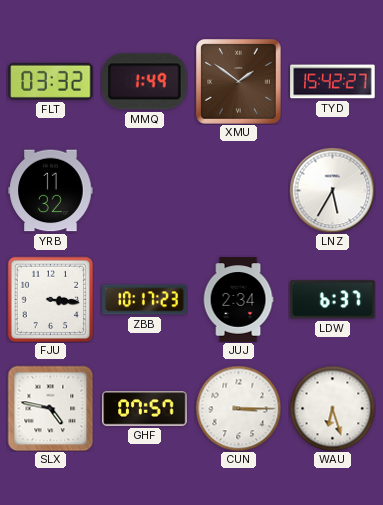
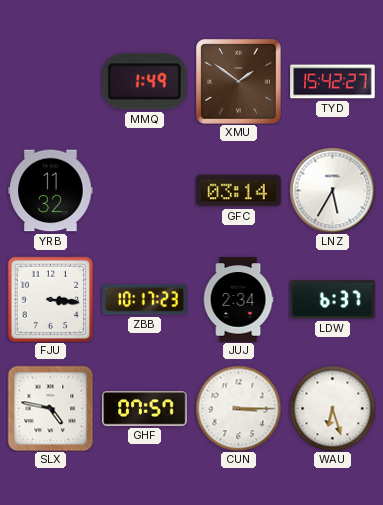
FLT: 03:32 -> none
GFC: none -> 03:14
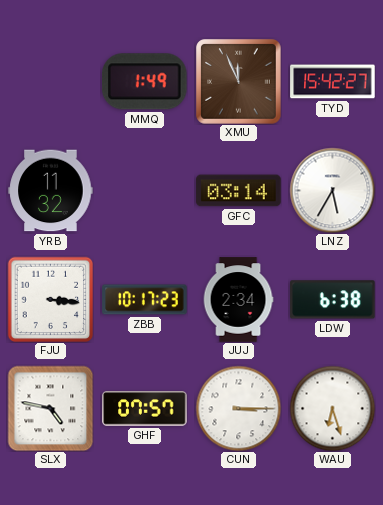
XMU: 1:51 -> 11:56
LDW: 6:37 -> 6:38
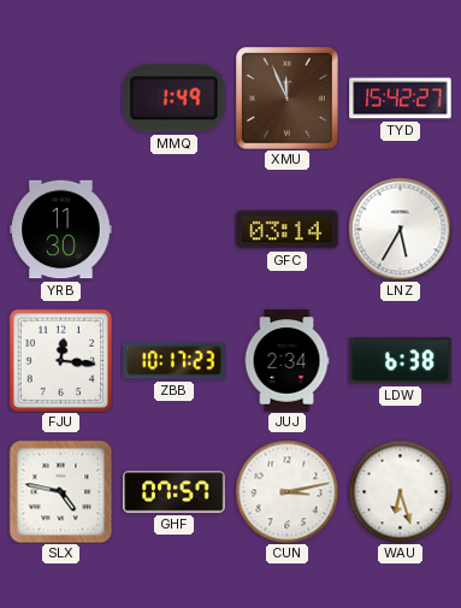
YRB: 11:32 -> 11:30
FJU: 3:16 -> 12:16
CUN: 3:15 -> 3:13
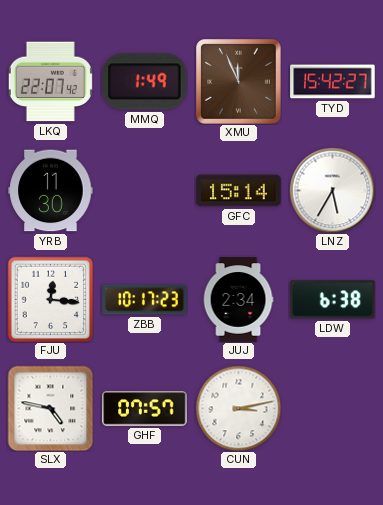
LKQ: none -> 22:07
GFC: 03:14 -> 15:14
WAU: 6:27 -> none
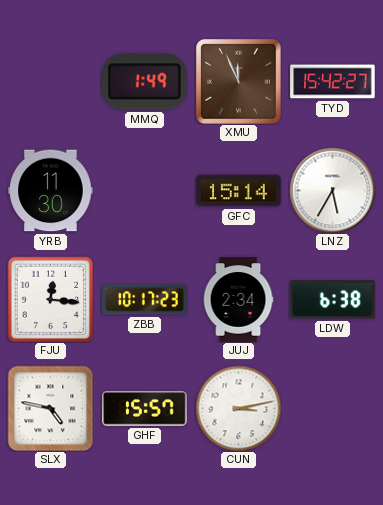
LKQ: 22:07 -> none
GHF: 07:57 -> 15:57
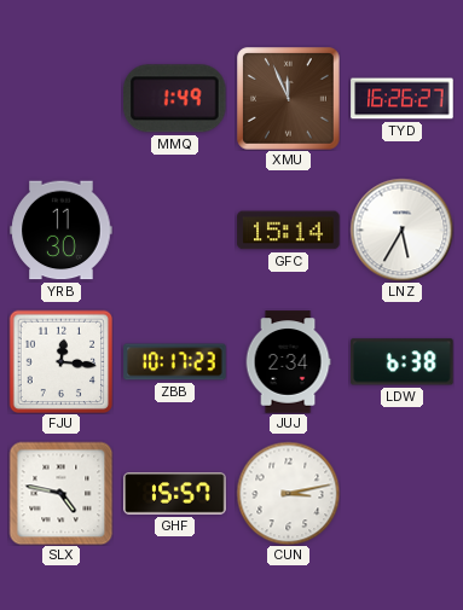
TYD: 15:42 -> 16:26
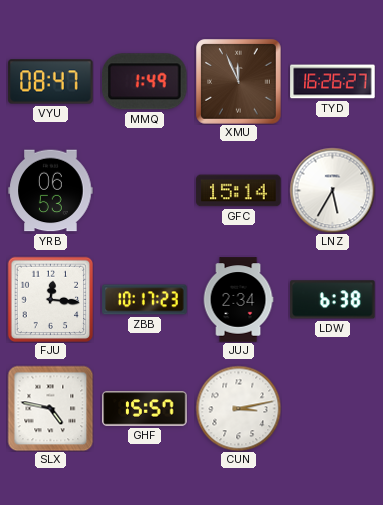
VYU: none -> 08:47
YRB: 11:30 -> 06:53
